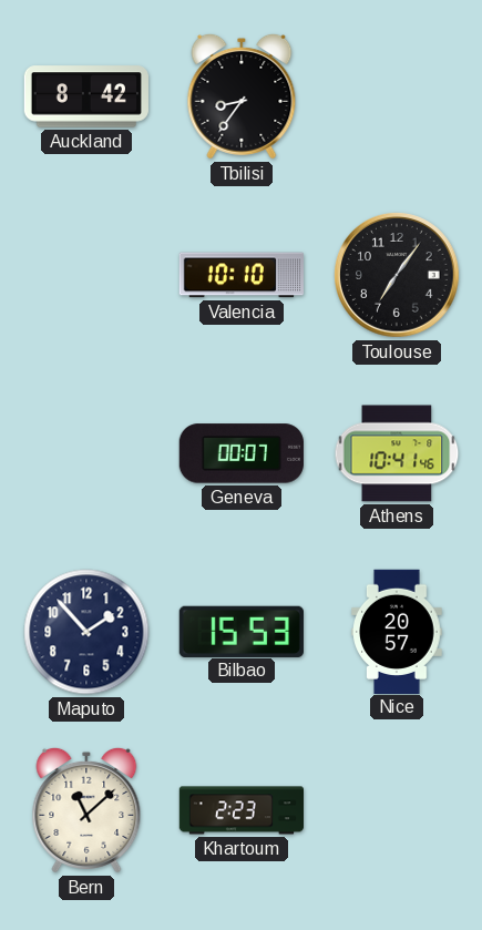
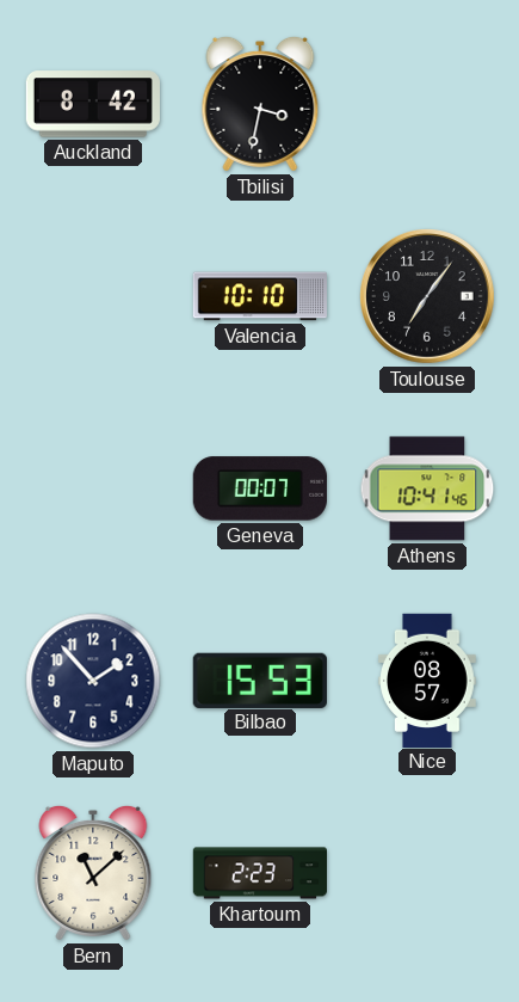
Tbilisi: 8:36 -> 3:32
Nice: 20:57 -> 08:57
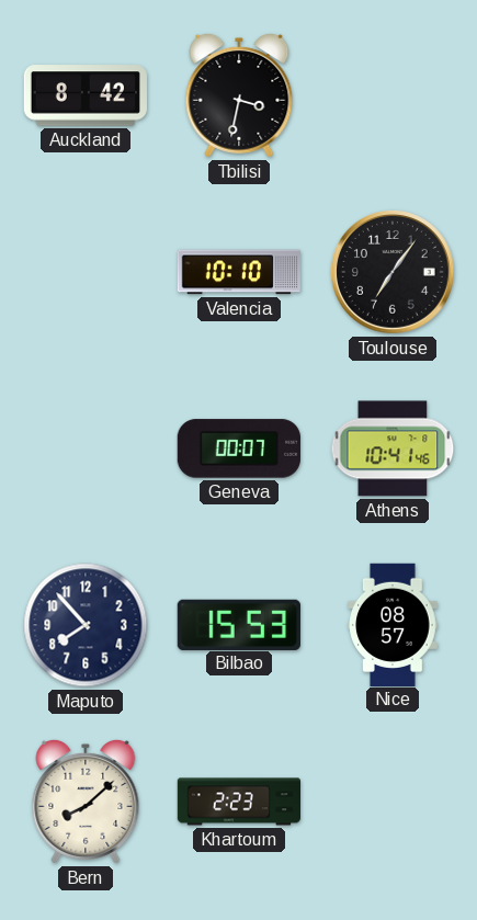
Maputo: 1:53 -> 7:53
Bern: 11:08 -> 8:08
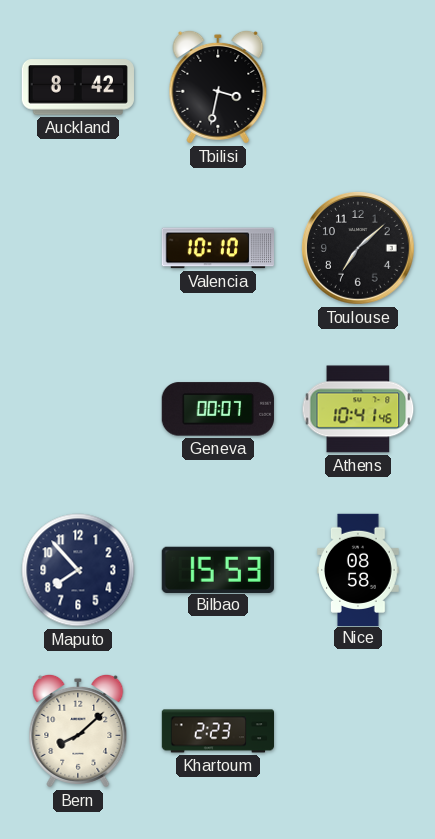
Toulouse: 7:06 -> 7:08
Nice: 08:57 -> 08:58
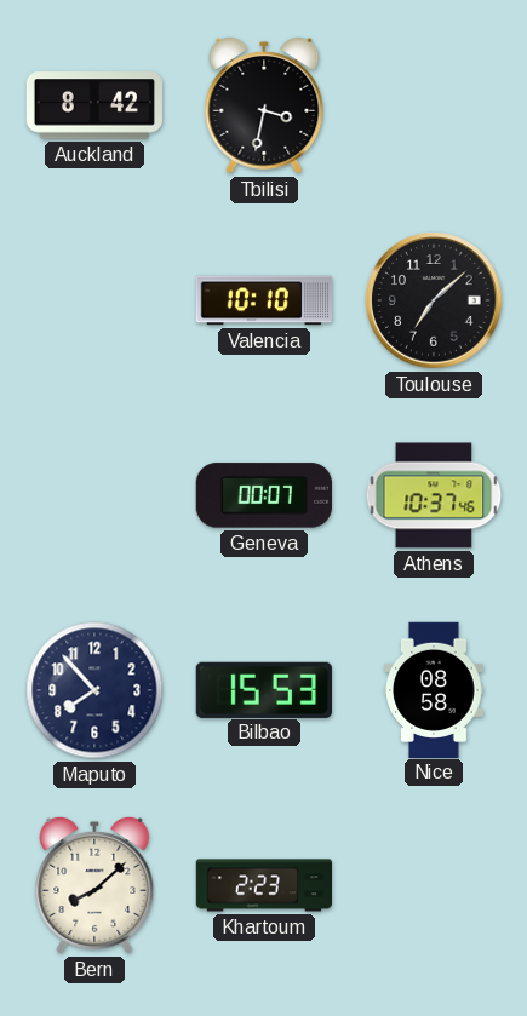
Athens: 10:41 -> 10:37
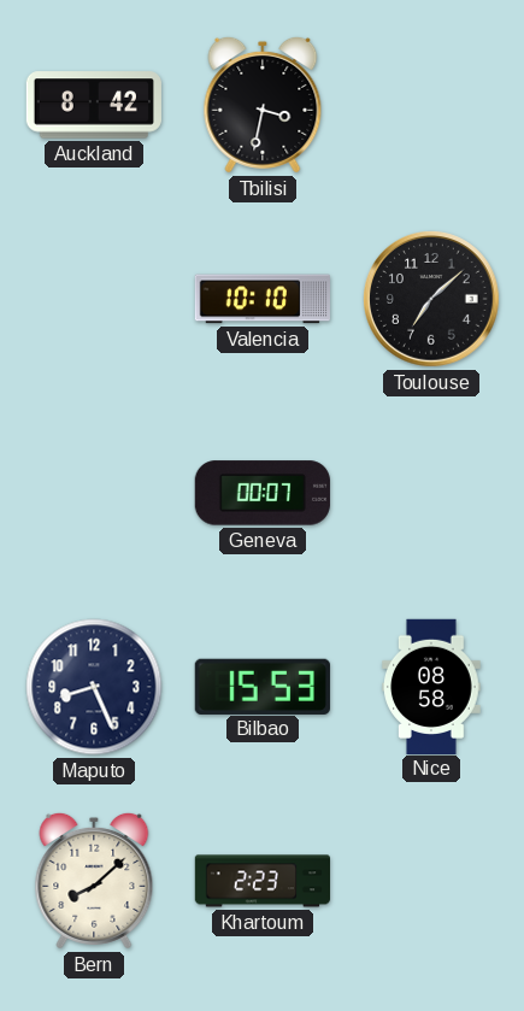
Athens: 10:37 -> none
Maputo: 7:53 -> 8:26
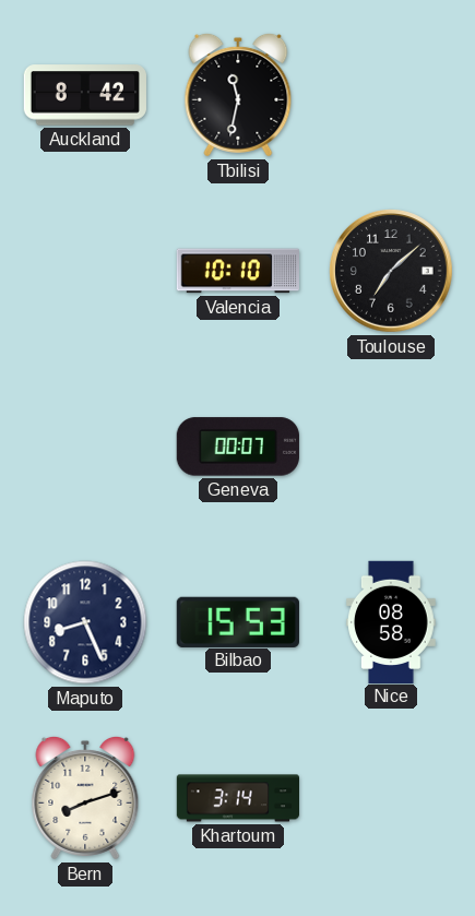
Tbilisi: 3:32 -> 11:32
Bern: 8:08 -> 8:12
Khartoum: 2:23 -> 3:14
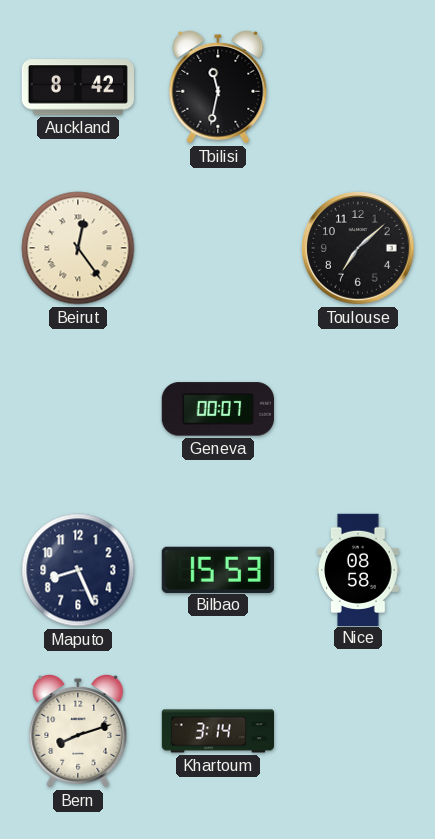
Beirut: none -> 12:24
Valencia: 10:10 -> none
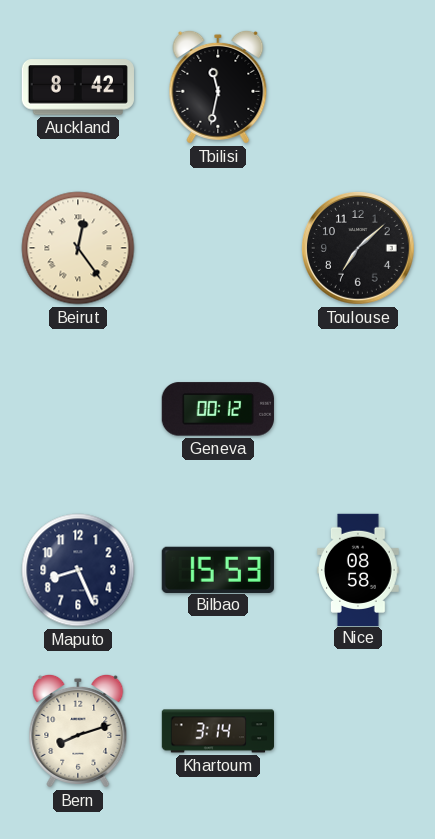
Geneva: 00:07 -> 00:12
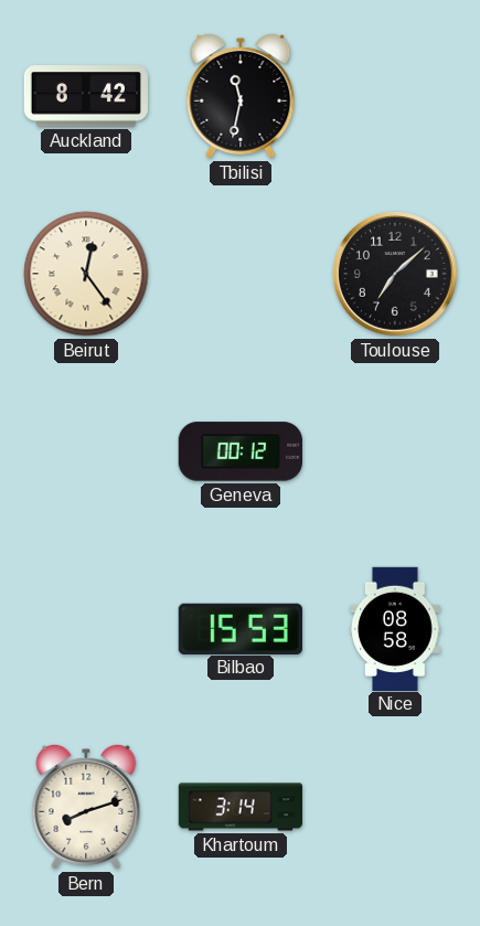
Maputo: 8:26 -> none
